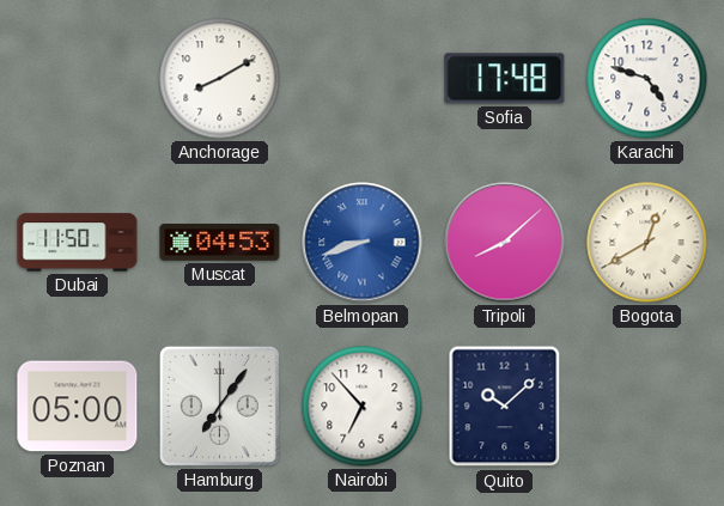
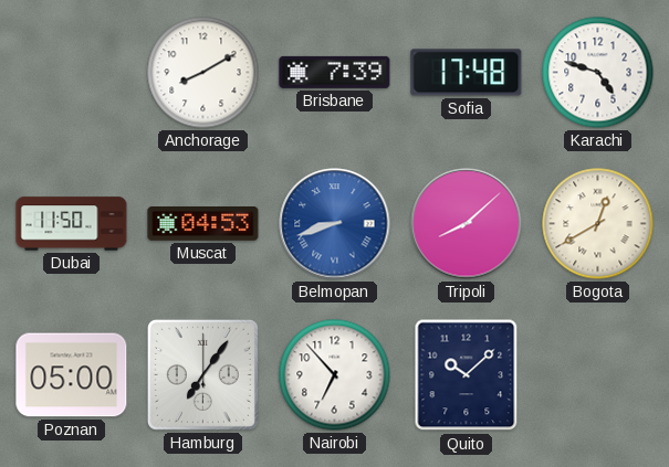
Brisbane: none -> 7:39
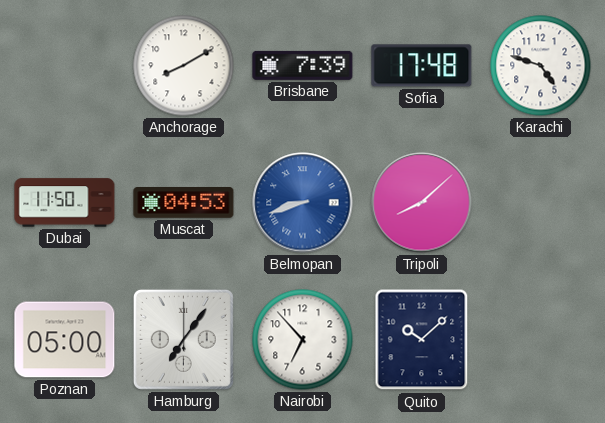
Bogota: 12:40 -> none
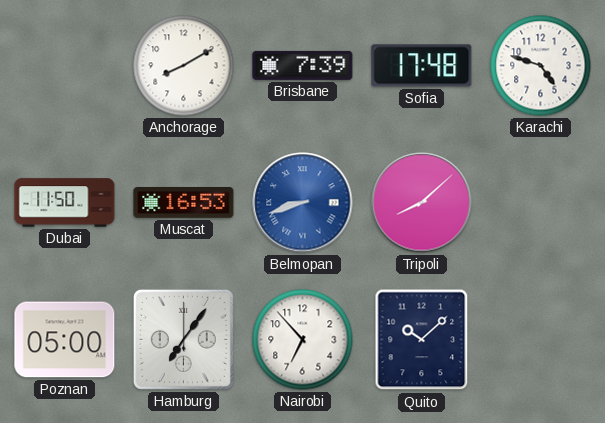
Muscat: 04:53 -> 16:53
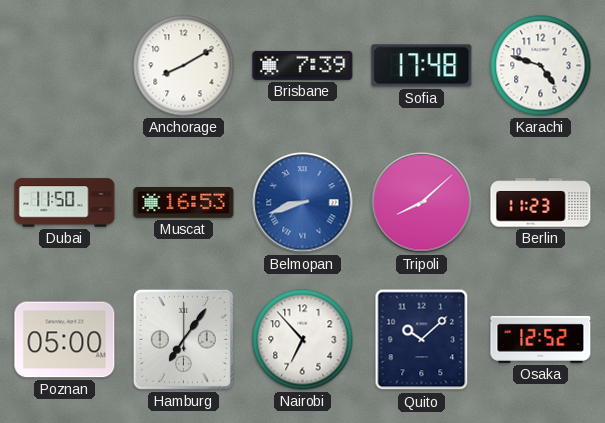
Berlin: none -> 11:23
Osaka: none -> 12:52
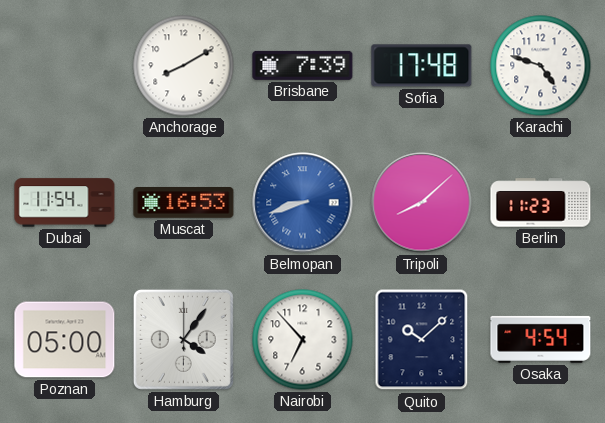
Dubai: 11:50 -> 11:54
Hamburg: 7:06 -> 4:06
Osaka: 12:52 -> 4:54
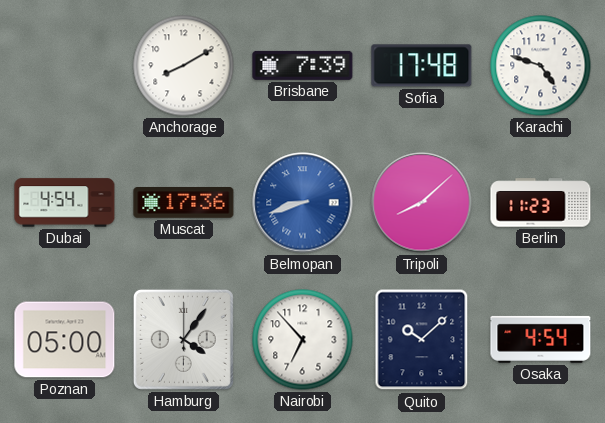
Dubai: 11:54 -> 4:54
Muscat: 16:53 -> 17:36
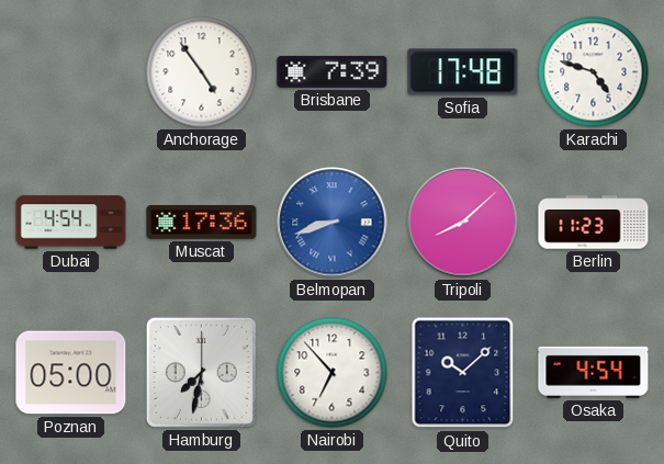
Anchorage: 8:10 -> 4:54
Hamburg: 4:06 -> 7:32
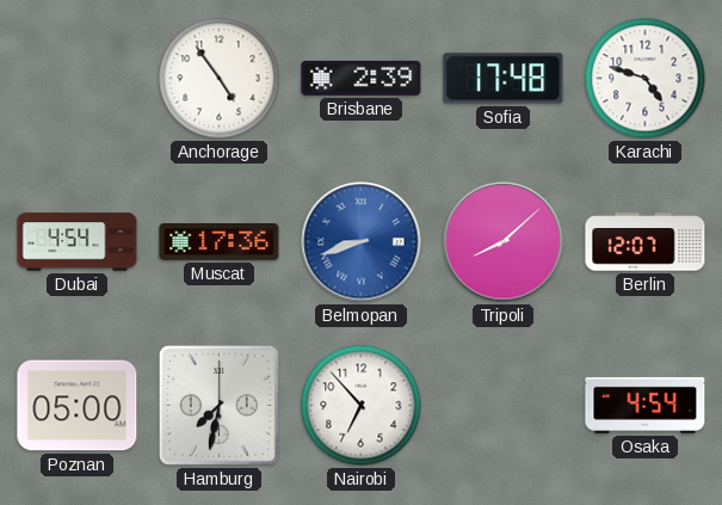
Brisbane: 7:39 -> 2:39
Berlin: 11:23 -> 12:07
Quito: 10:08 -> none
